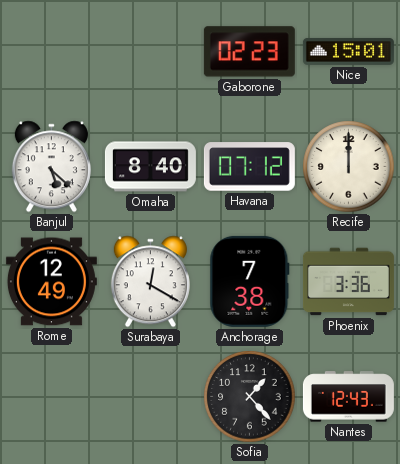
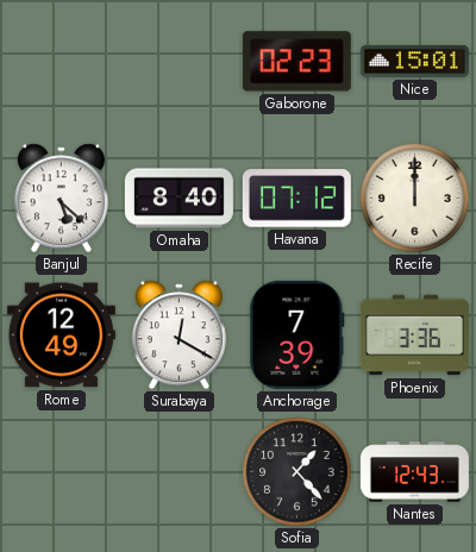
Anchorage: 7:38 -> 7:39
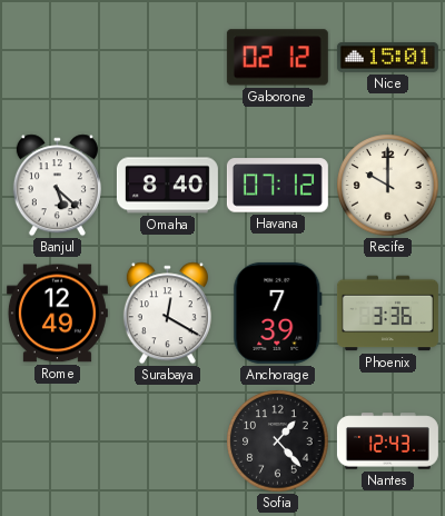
Gaborone: 02:23 -> 02:12
Recife: 12:00 -> 10:00
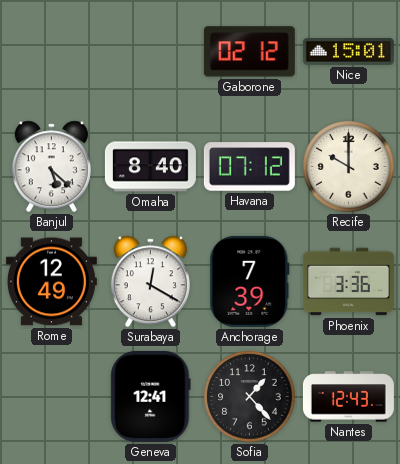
Geneva: none -> 12:41
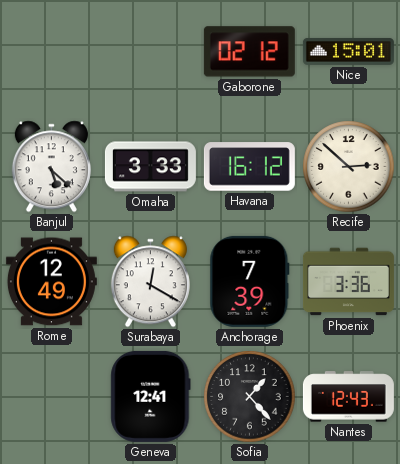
Omaha: 8:40 -> 3:33
Havana: 07:12 -> 16:12
Recife: 10:00 -> 2:52
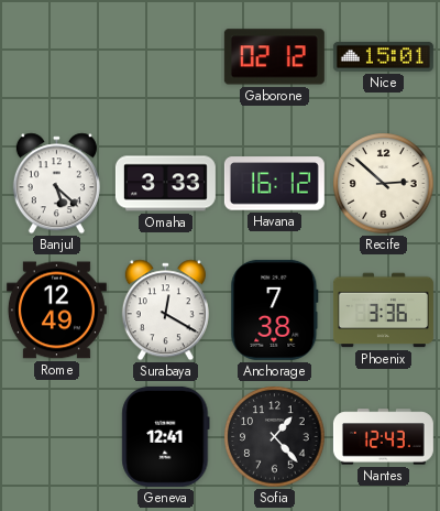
Anchorage: 7:39 -> 7:38
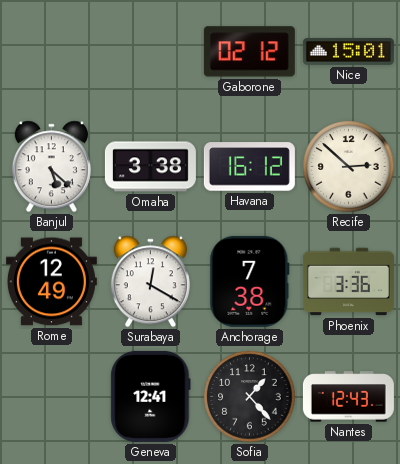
Omaha: 3:33 -> 3:38
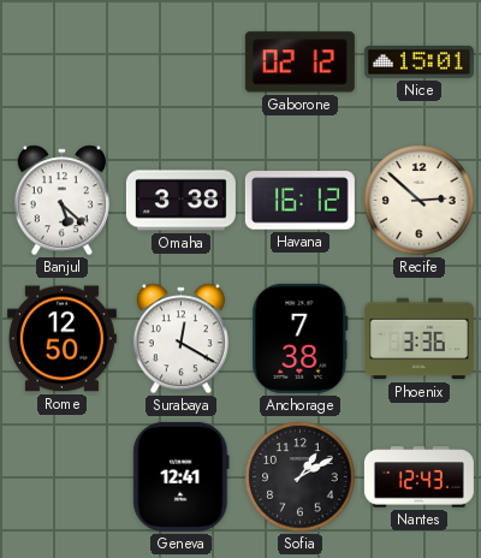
Rome: 12:49 -> 12:50
Sofia: 1:23 -> 1:10
